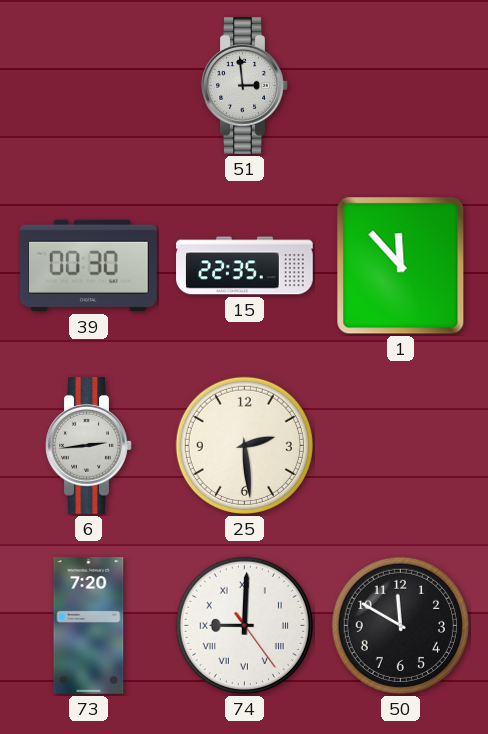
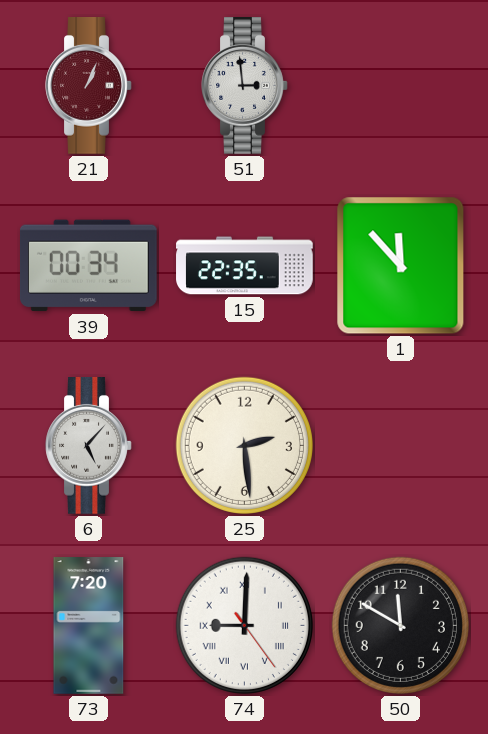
21: none -> 1:04
39: 00:30 -> 00:34
6: 2:44 -> 5:07
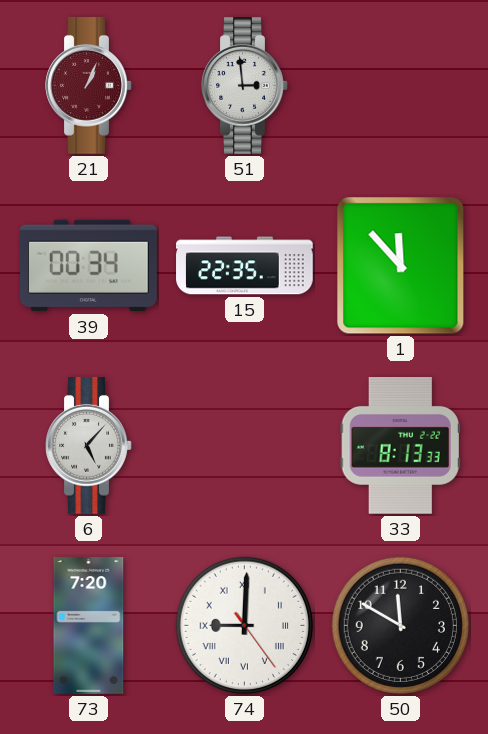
25: 2:29 -> none
33: none -> 8:13
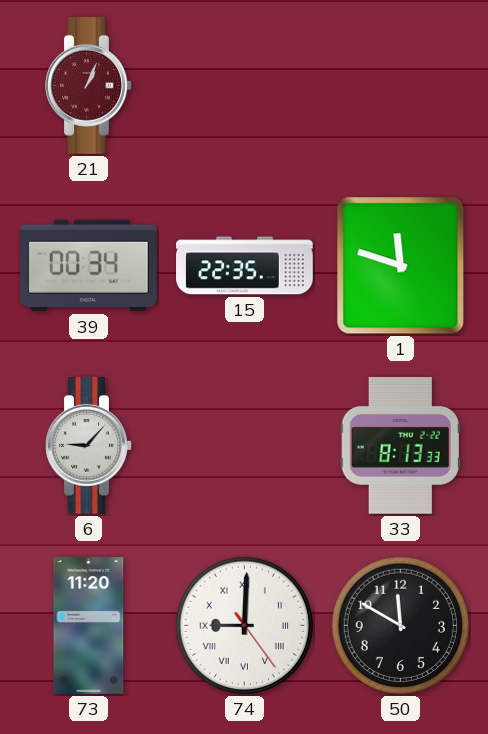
51: 2:59 -> none
1: 11:53 -> 11:48
6: 5:07 -> 9:07
73: 7:20 -> 11:20
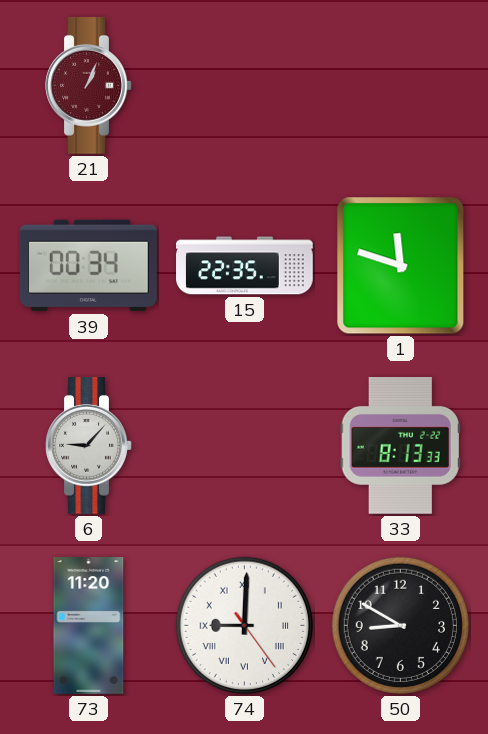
50: 11:50 -> 8:50
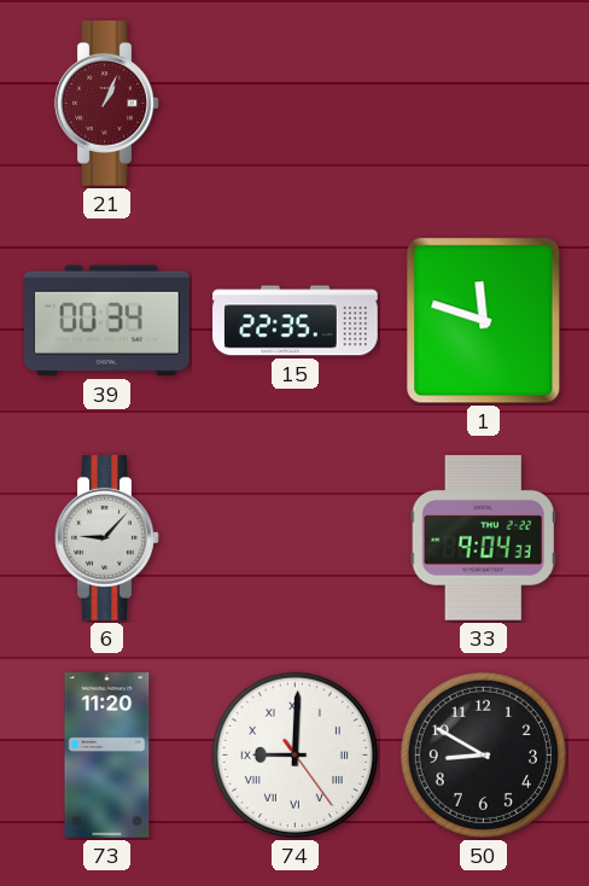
33: 8:13 -> 9:04
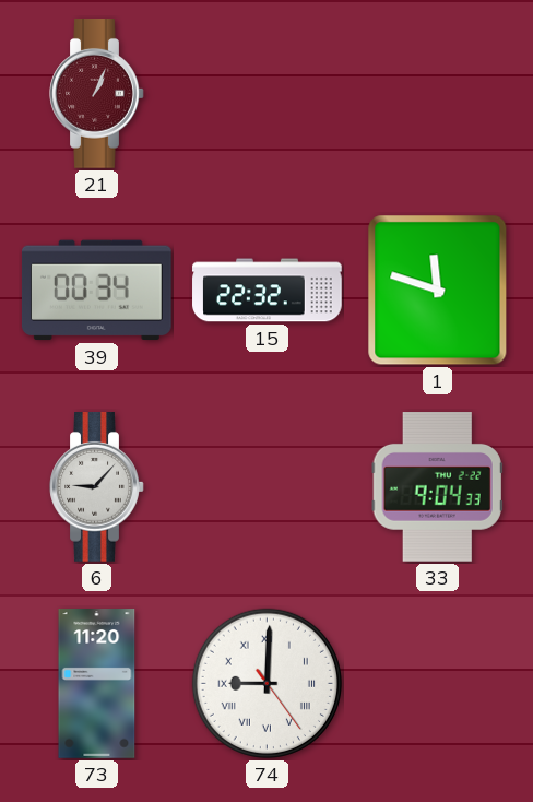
15: 22:35 -> 22:32
50: 8:50 -> none
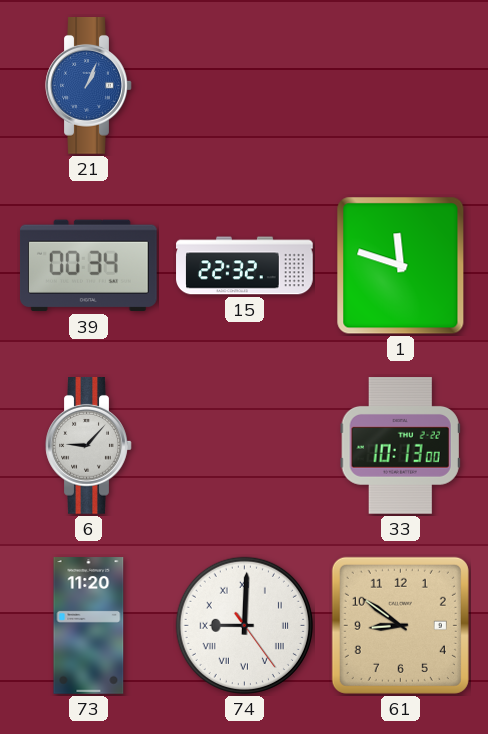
21 dial: burgundy -> blue
33: 9:04 -> 10:13
61: none -> 8:51
